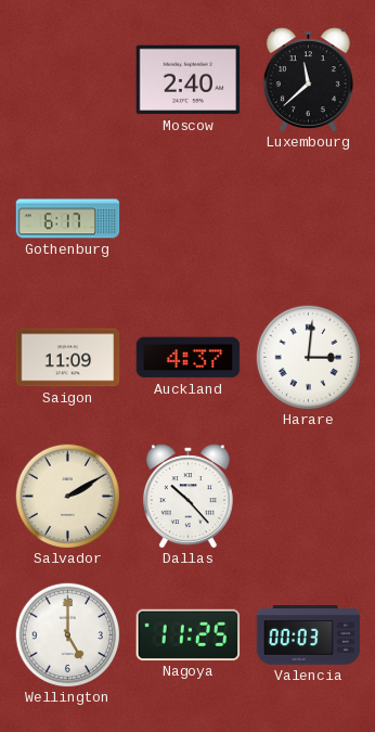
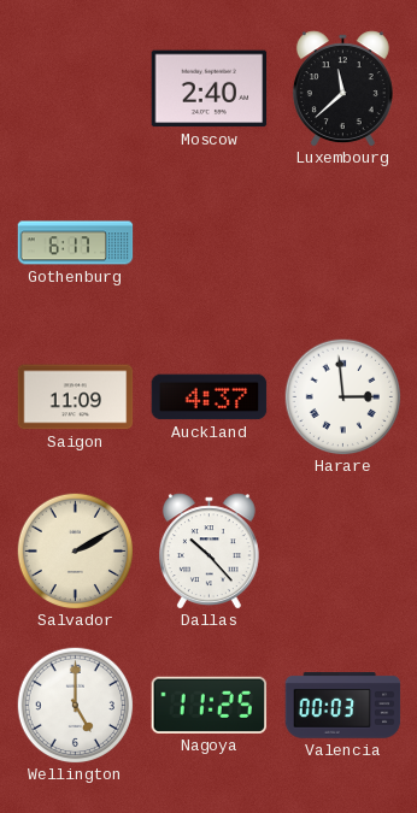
Harare: 3:01 -> 2:59
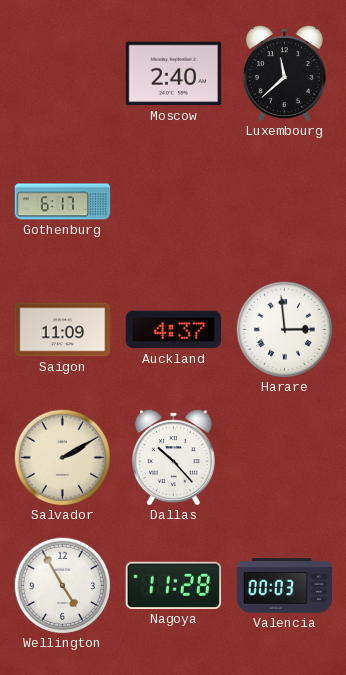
Wellington: 5:00 -> 4:55
Nagoya: 11:25 -> 11:28
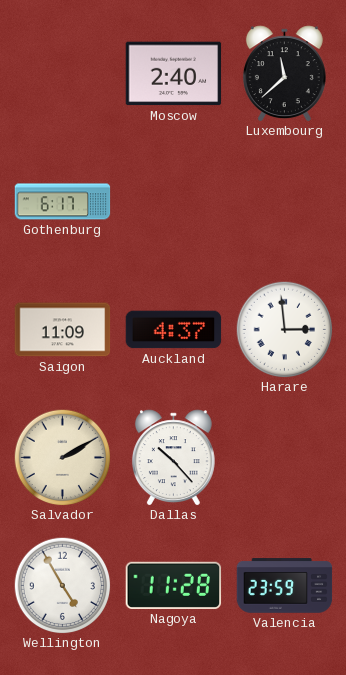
Valencia: 00:03 -> 23:59
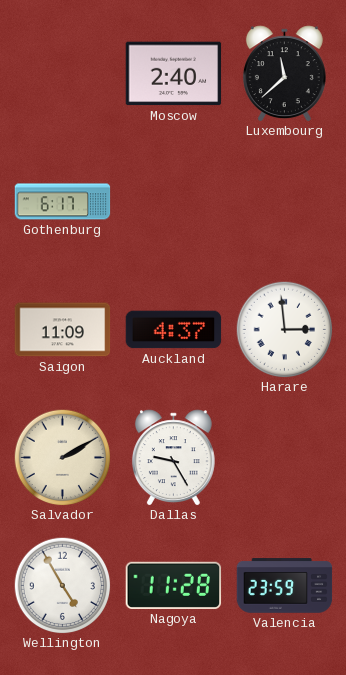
Dallas: 10:23 -> 9:25
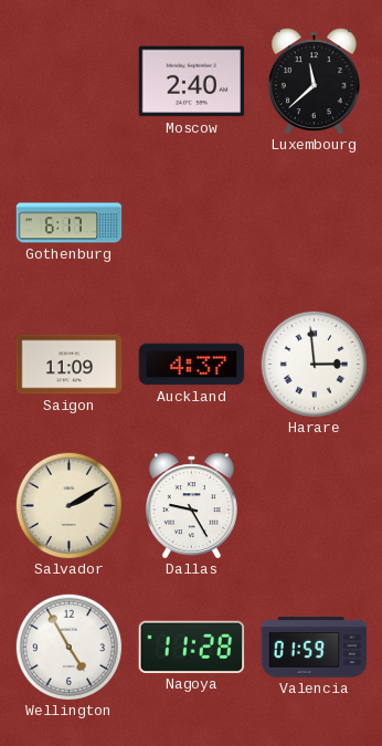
Valencia: 23:59 -> 01:59
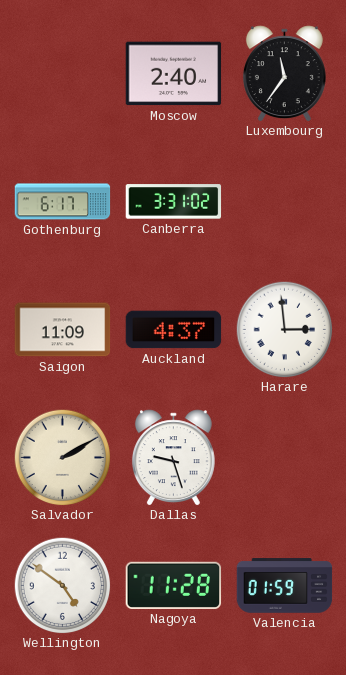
Luxembourg: 11:38 -> 11:36
Canberra: none -> 3:31
Dallas: 9:25 -> 9:27
Wellington: 4:55 -> 4:51
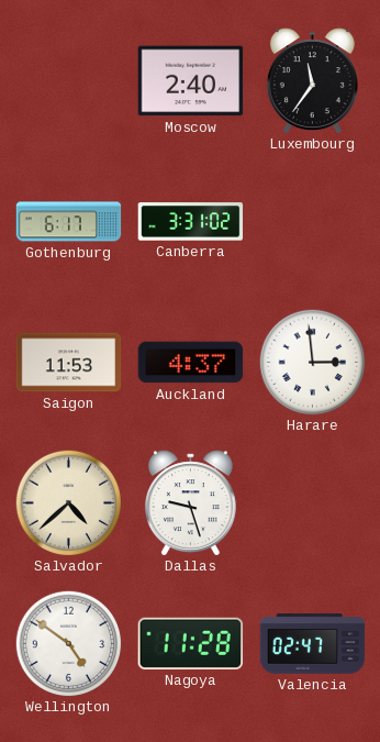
Saigon: 11:09 -> 11:53
Salvador: 2:10 -> 4:38
Valencia: 01:59 -> 02:47
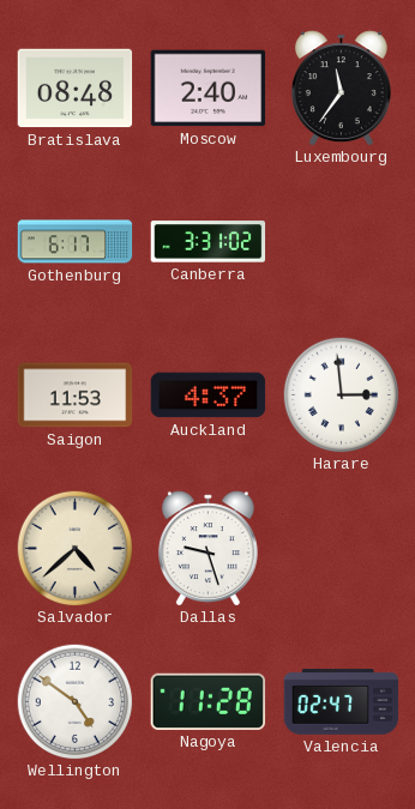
Bratislava: none -> 08:48
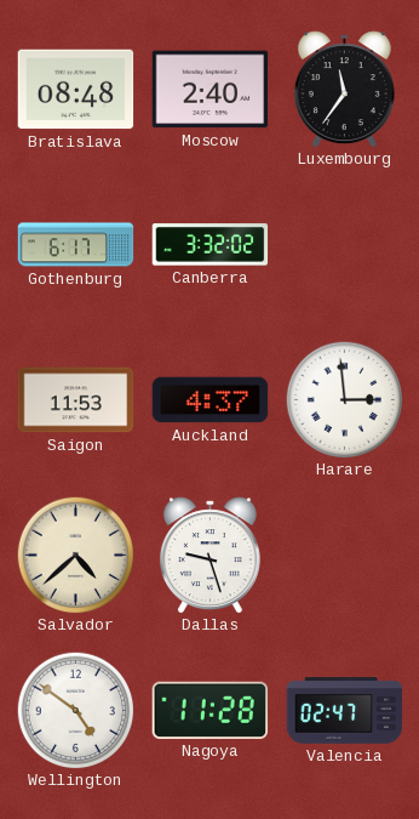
Canberra: 3:31 -> 3:32
